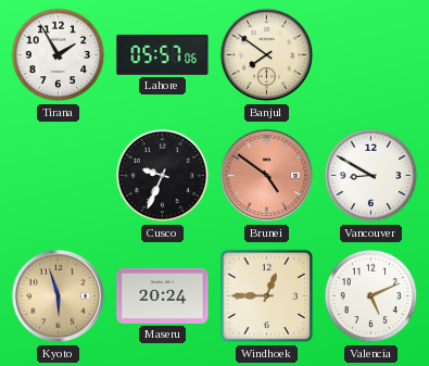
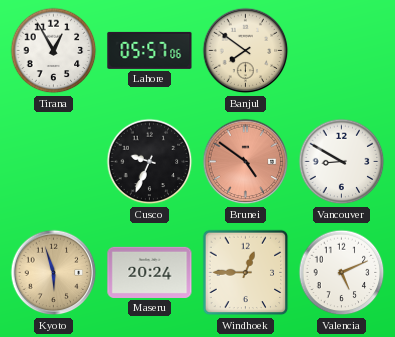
Tirana: 1:55 -> 12:55
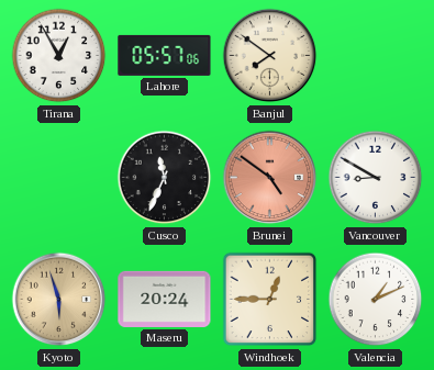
Cusco: 9:34 -> 11:34
Valencia: 5:11 -> 1:11
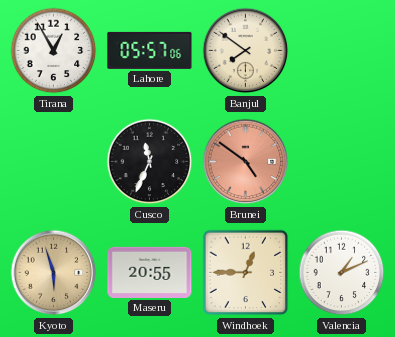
Vancouver: 8:50 -> none
Maseru: 20:24 -> 20:55
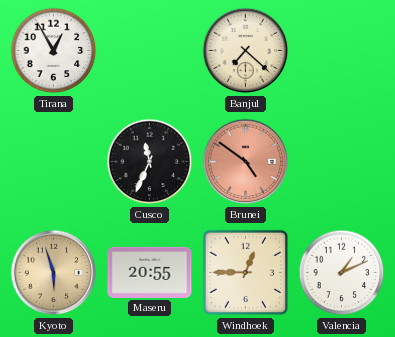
Lahore: 05:57 -> none
Banjul: 7:51 -> 7:22
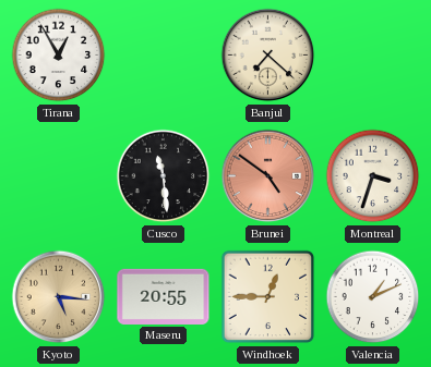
Cusco: 11:34 -> 11:29
Montreal: none -> 3:33
Kyoto: 5:57 -> 5:16
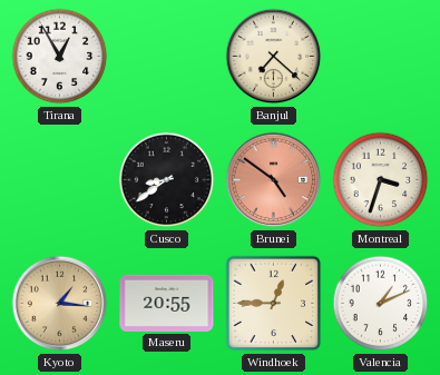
Cusco: 11:29 -> 8:39
Kyoto: 5:16 -> 1:16
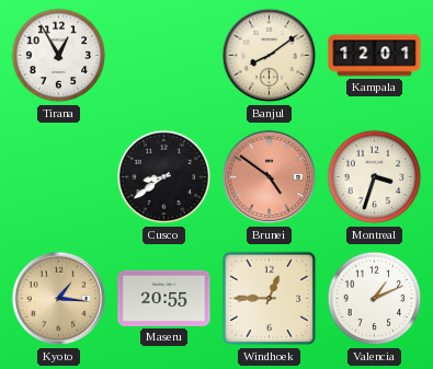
Banjul: 7:22 -> 8:09
Kampala: none -> 12:01
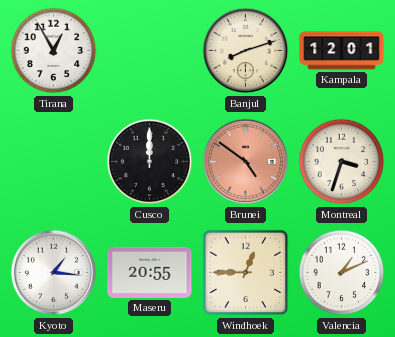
Banjul: 8:09 -> 8:12
Cusco: 8:39 -> 12:00
Kyoto dial: champagne -> white
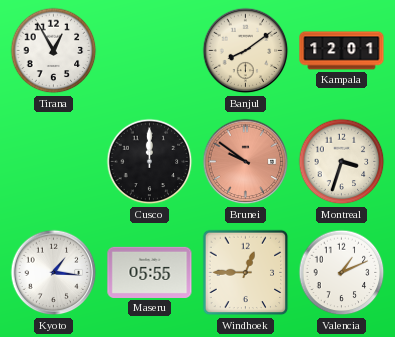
Banjul: 8:12 -> 8:09
Brunei: 4:51 -> 9:51
Maseru: 20:55 -> 05:55
